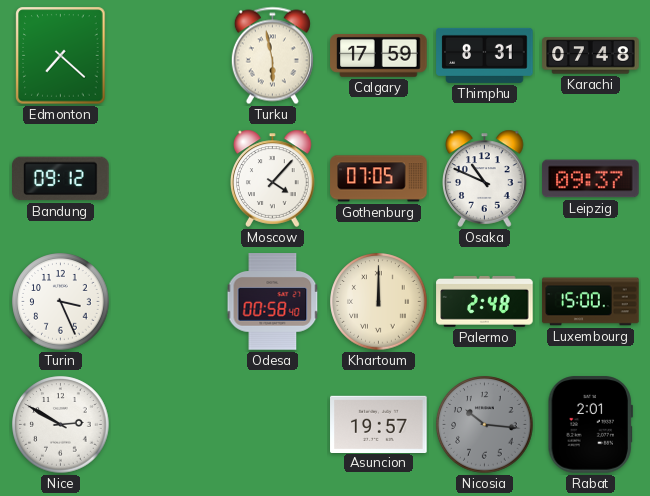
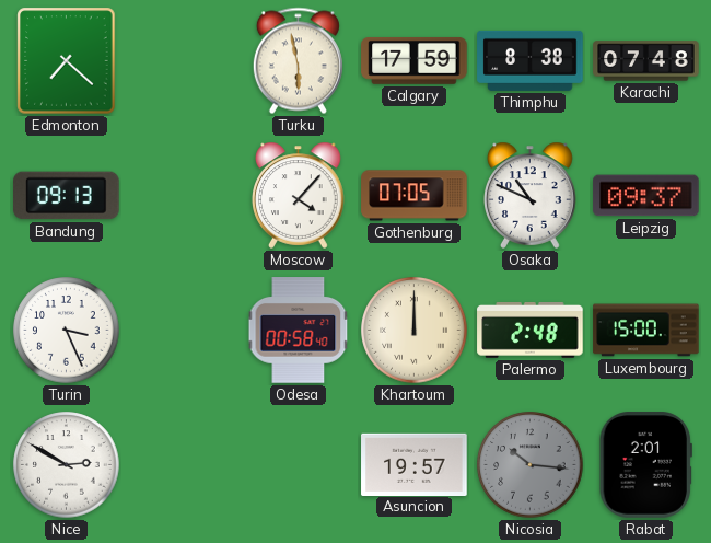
Thimphu: 8:31 -> 8:38
Bandung: 09:12 -> 09:13
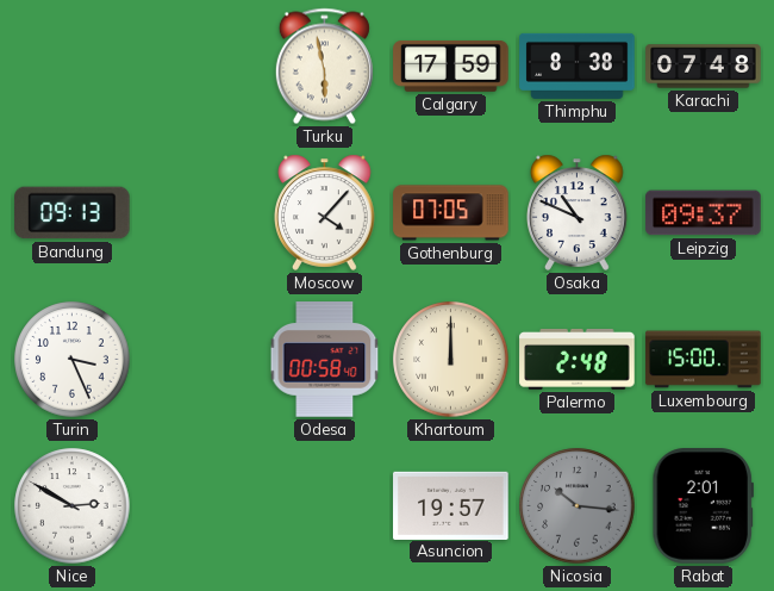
Edmonton: 7:22 -> none
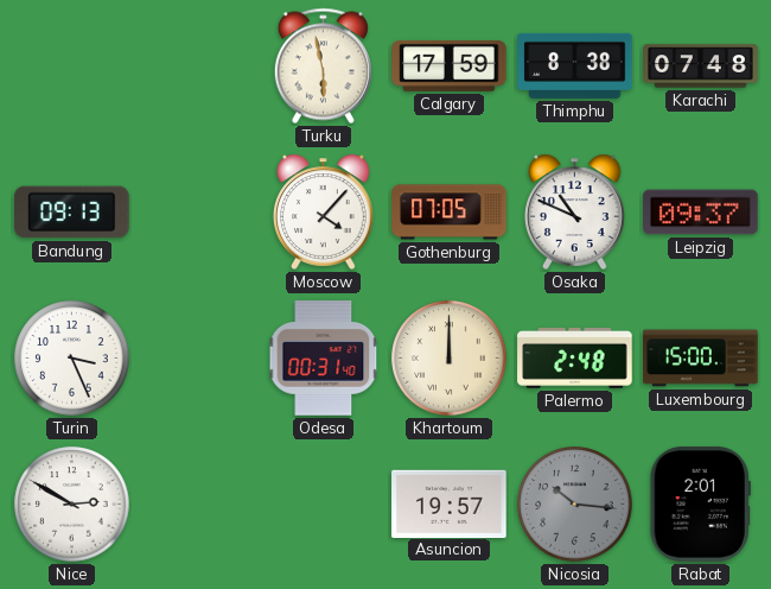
Odesa: 00:58 -> 00:31
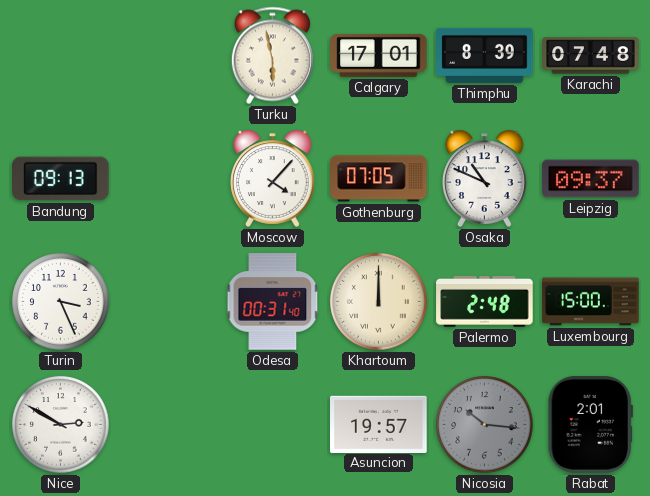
Calgary: 17:59 -> 17:01
Thimphu: 8:38 -> 8:39
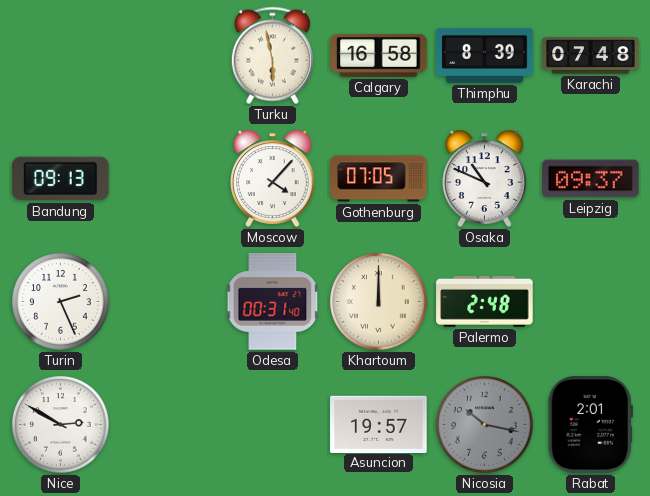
Calgary: 17:01 -> 16:58
Turin: 3:26 -> 2:26
Luxembourg: 15:00 -> none
Nicosia: 10:16 -> 10:17
